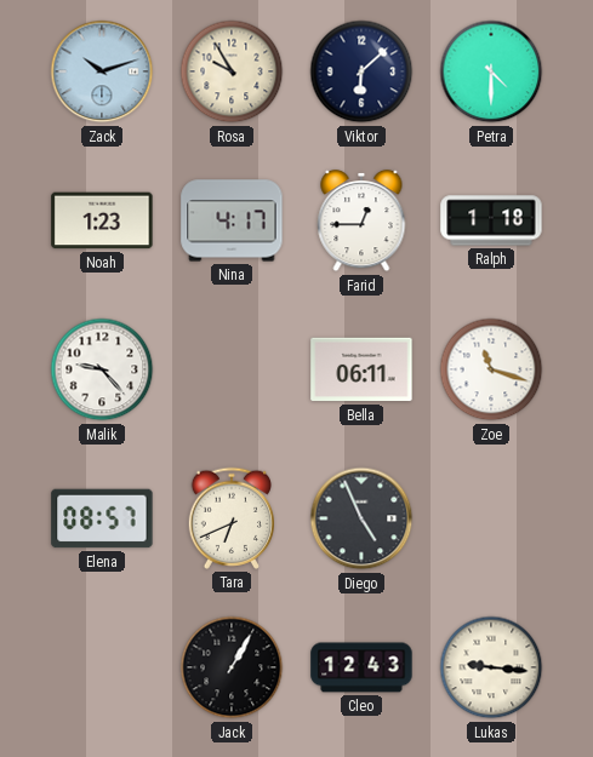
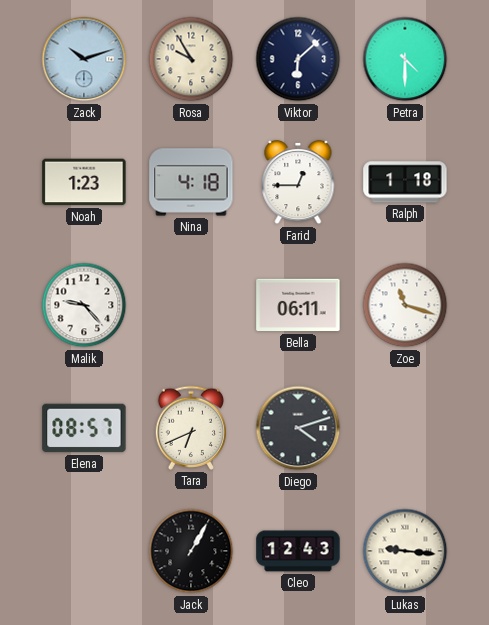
Nina: 4:17 -> 4:18
Diego: 4:56 -> 4:12
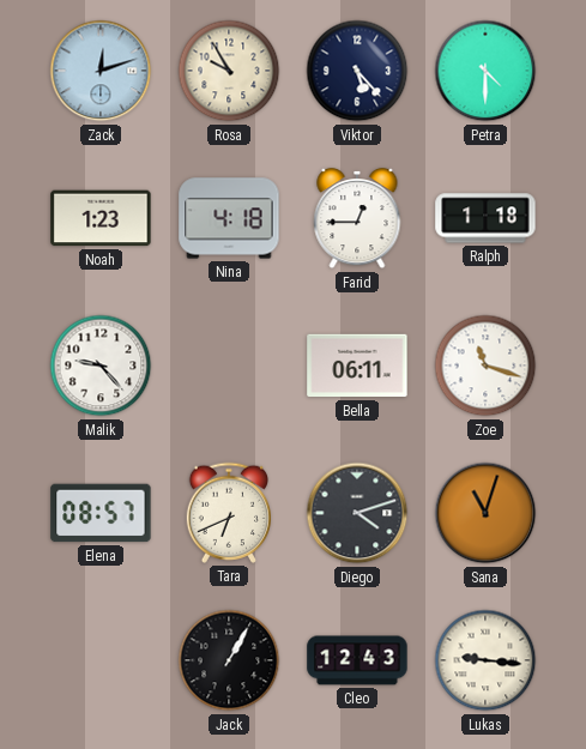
Zack: 10:12 -> 12:12
Viktor: 6:08 -> 5:23
Sana: none -> 11:03
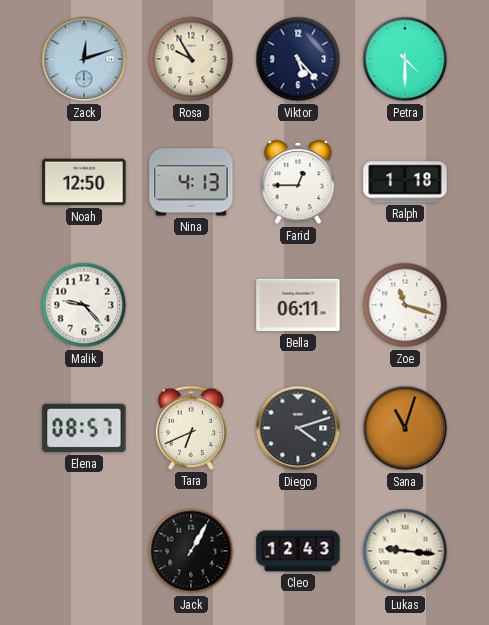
Noah: 1:23 -> 12:50
Nina: 4:18 -> 4:13
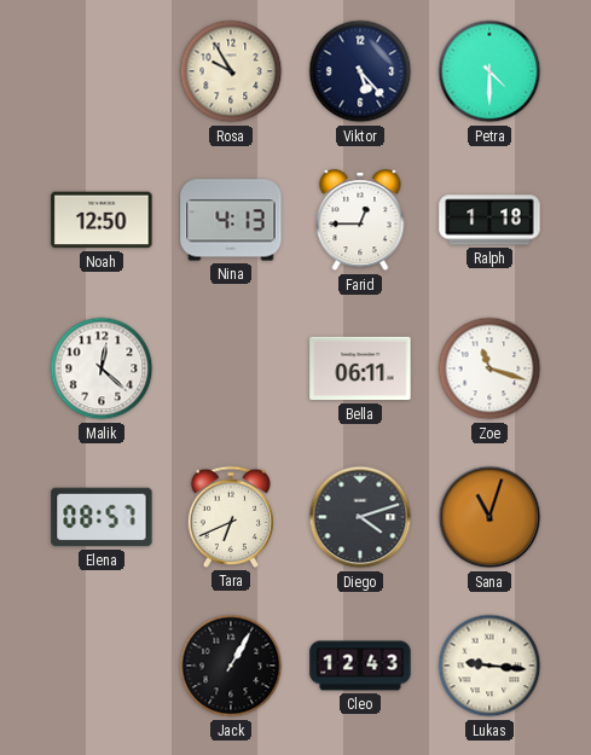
Zack: 12:12 -> none
Malik: 9:23 -> 12:22
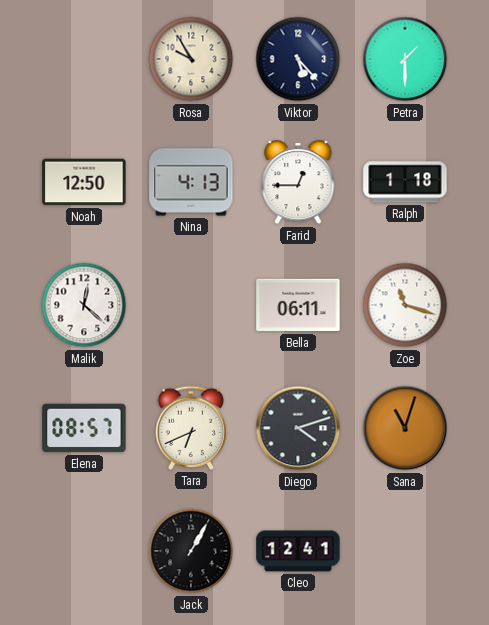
Petra: 4:30 -> 1:30
Cleo: 12:43 -> 12:41
Lukas: 9:16 -> none
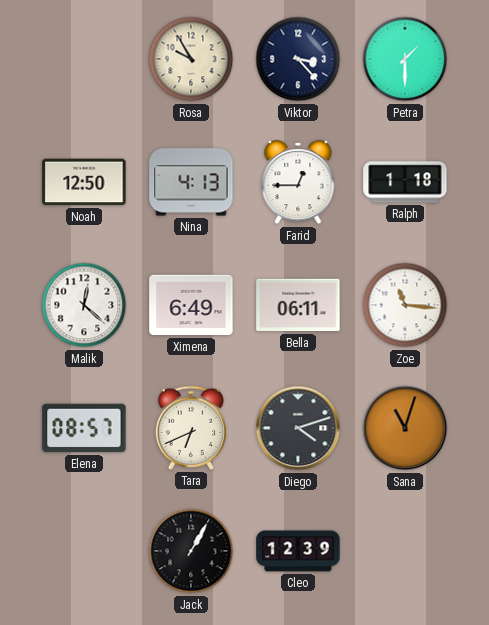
Viktor: 5:23 -> 3:23
Ximena: none -> 6:49
Zoe: 11:18 -> 11:16
Cleo: 12:41 -> 12:39
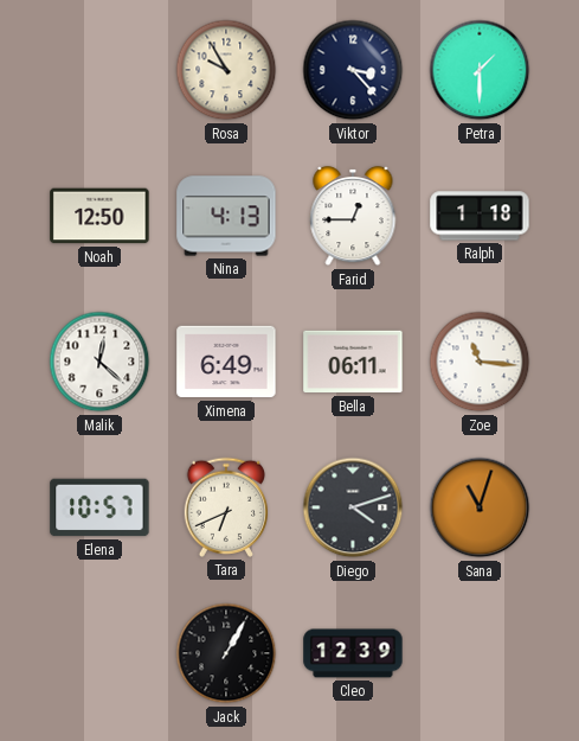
Elena: 08:57 -> 10:57
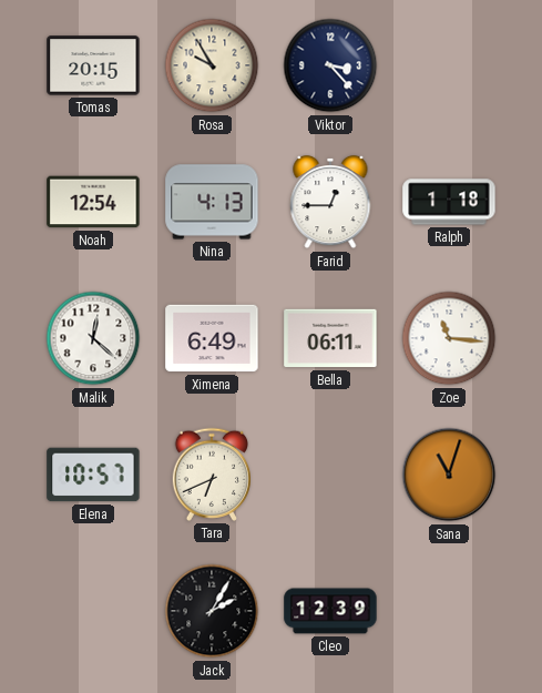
Tomas: none -> 20:15
Petra: 1:30 -> none
Noah: 12:50 -> 12:54
Diego: 4:12 -> none
Jack: 1:05 -> 2:05
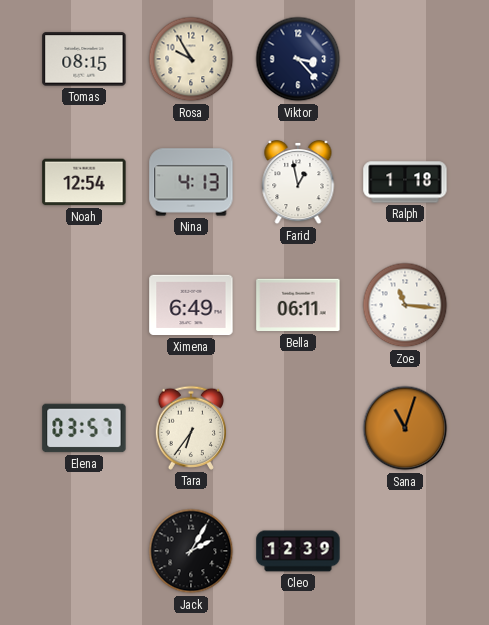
Tomas: 20:15 -> 08:15
Farid: 12:45 -> 12:58
Malik: 12:22 -> none
Elena: 10:57 -> 03:57
Tara: 6:41 -> 6:36
